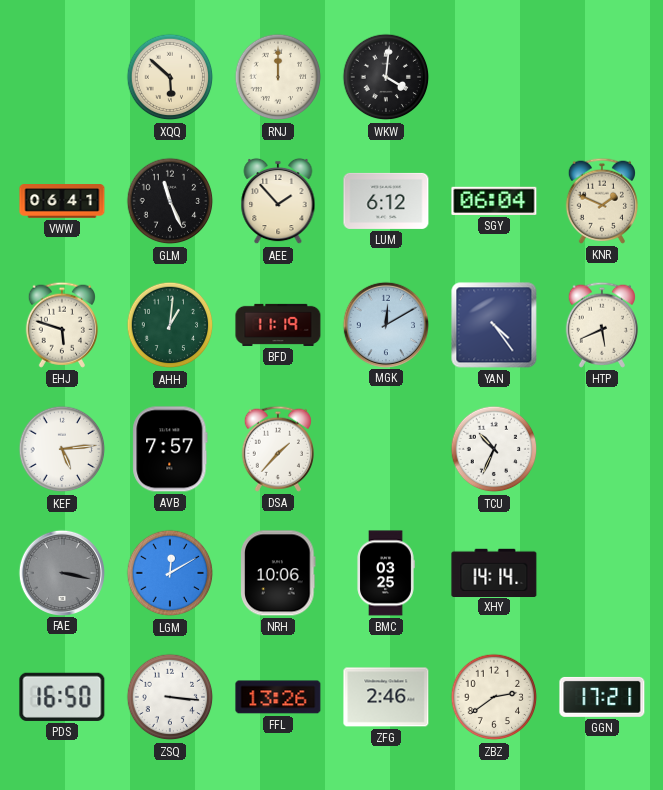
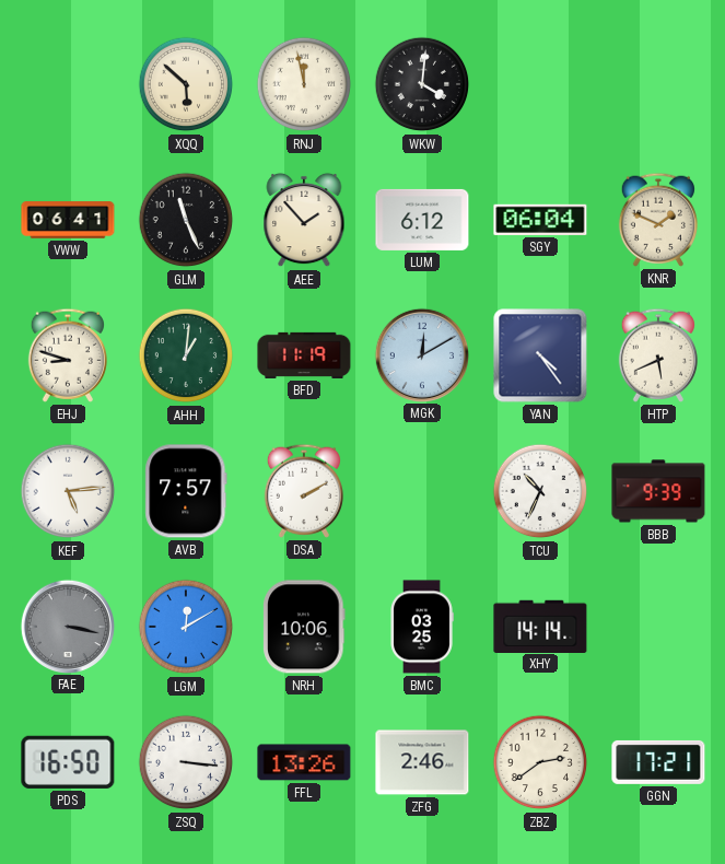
RNJ: 12:00 -> 11:58
EHJ: 5:48 -> 8:48
DSA: 1:37 -> 2:10
BBB: none -> 9:39
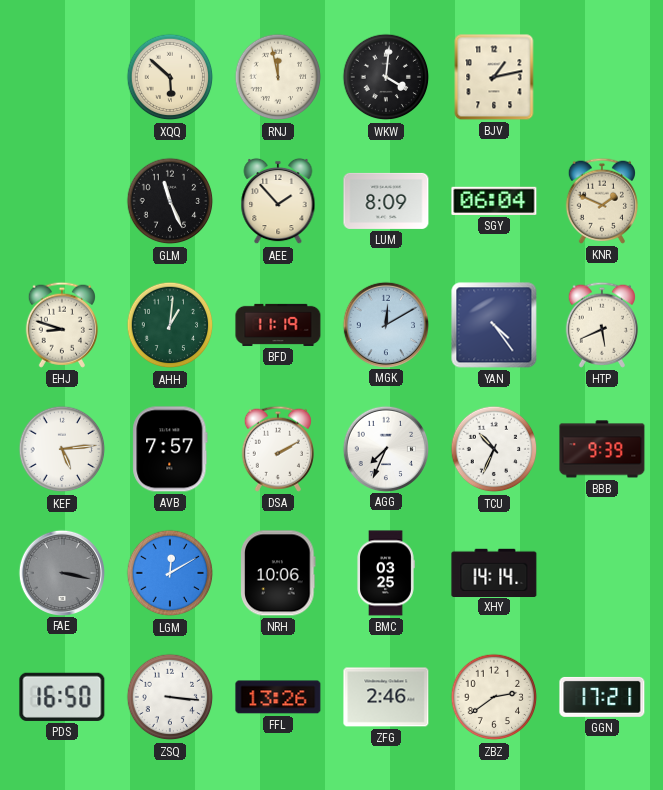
BJV: none -> 1:13
VWW: 06:41 -> none
LUM: 6:12 -> 8:09
AGG: none -> 7:34
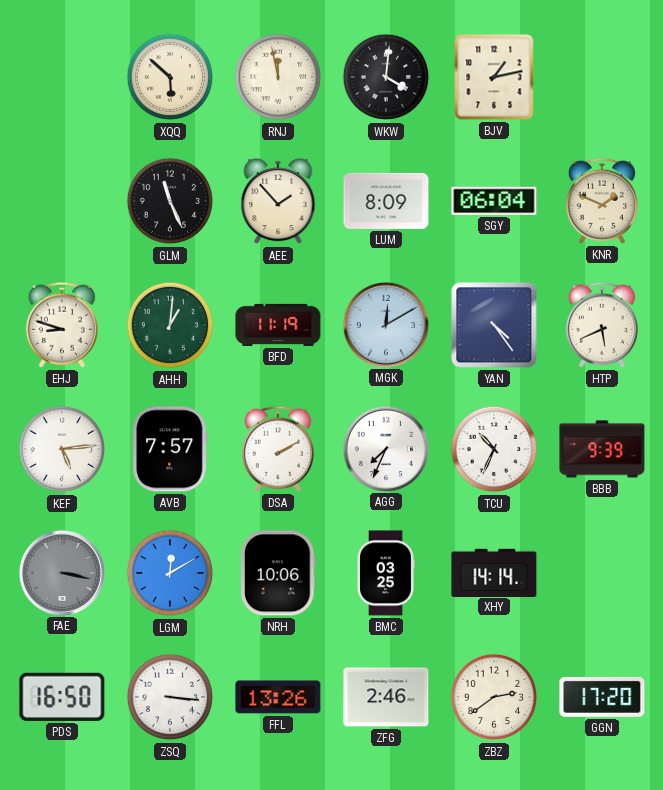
GGN: 17:21 -> 17:20
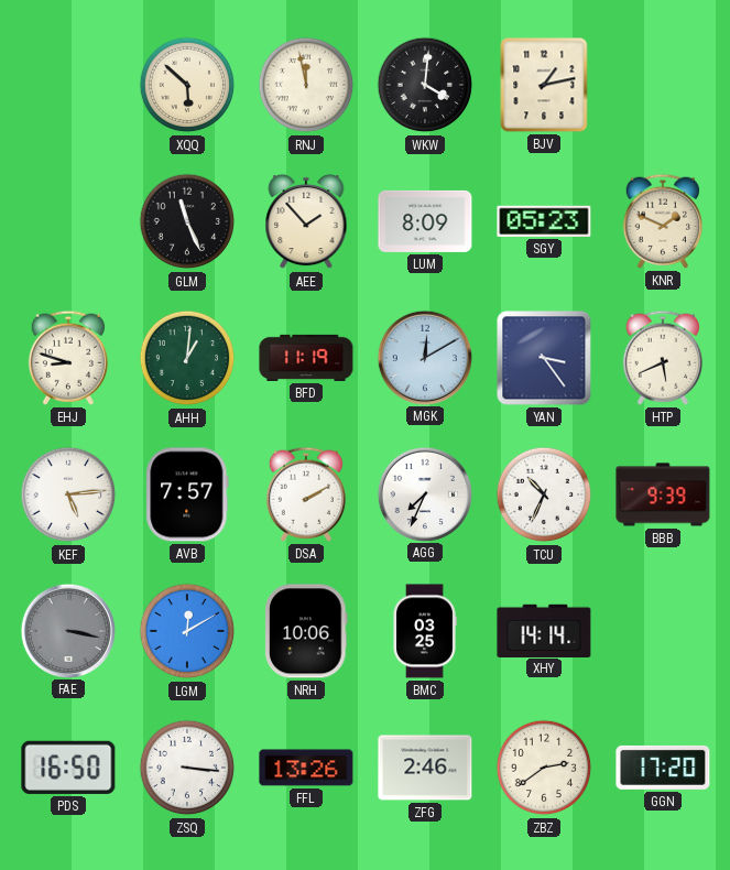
SGY: 06:04 -> 05:23
YAN: 4:24 -> 3:24
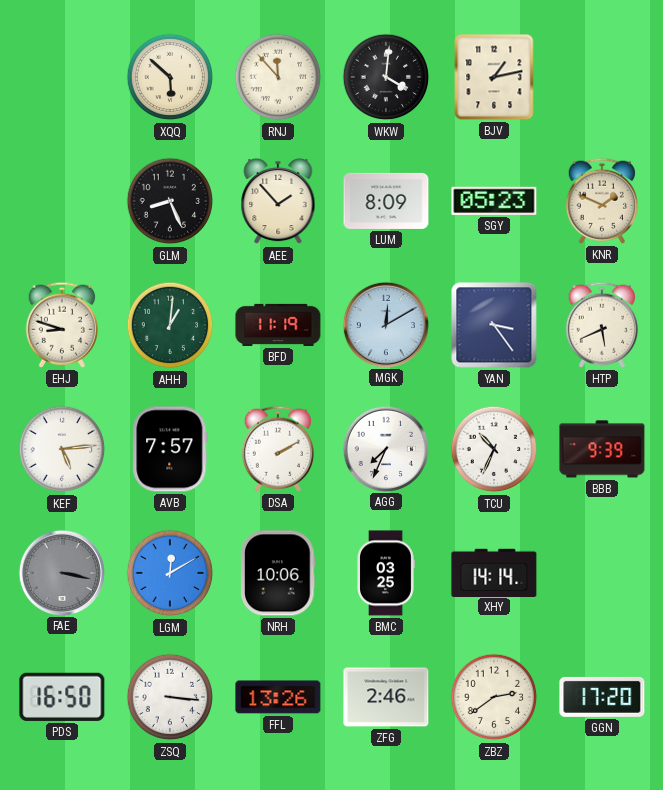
RNJ: 11:58 -> 11:53
GLM: 11:26 -> 8:26
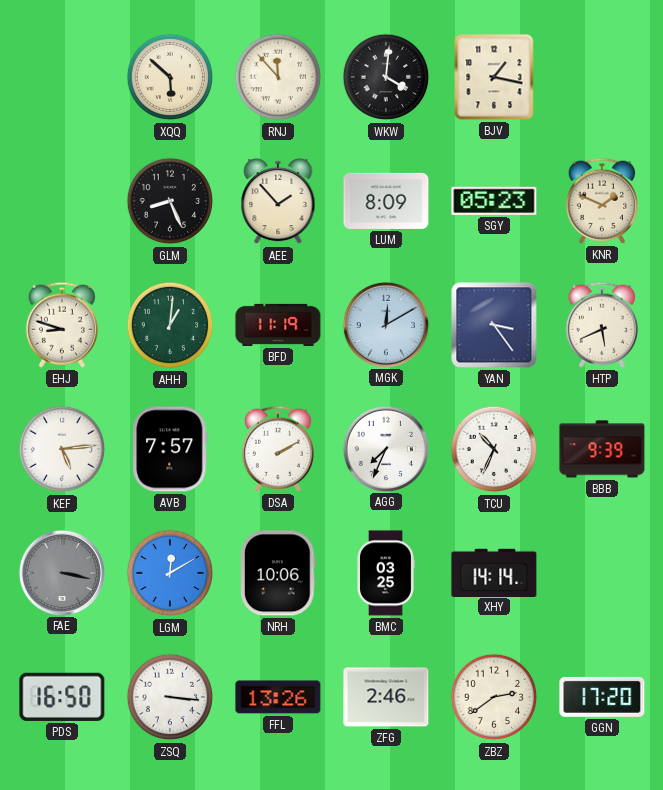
BJV: 1:13 -> 1:17
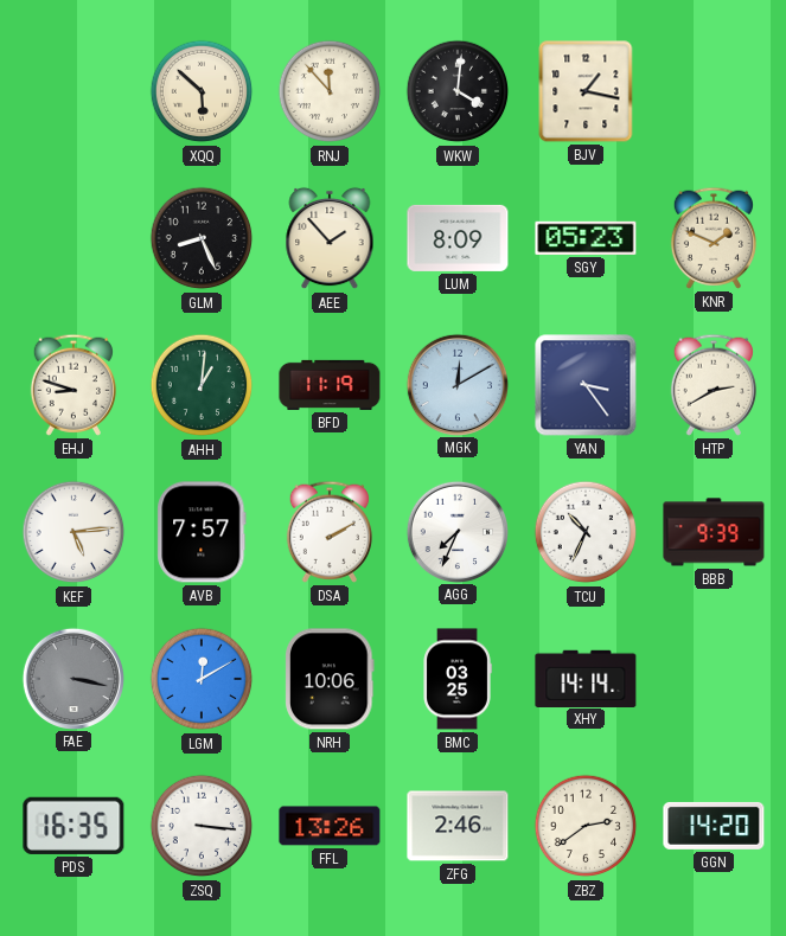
HTP: 5:41 -> 2:40
PDS: 16:50 -> 16:35
GGN: 17:20 -> 14:20
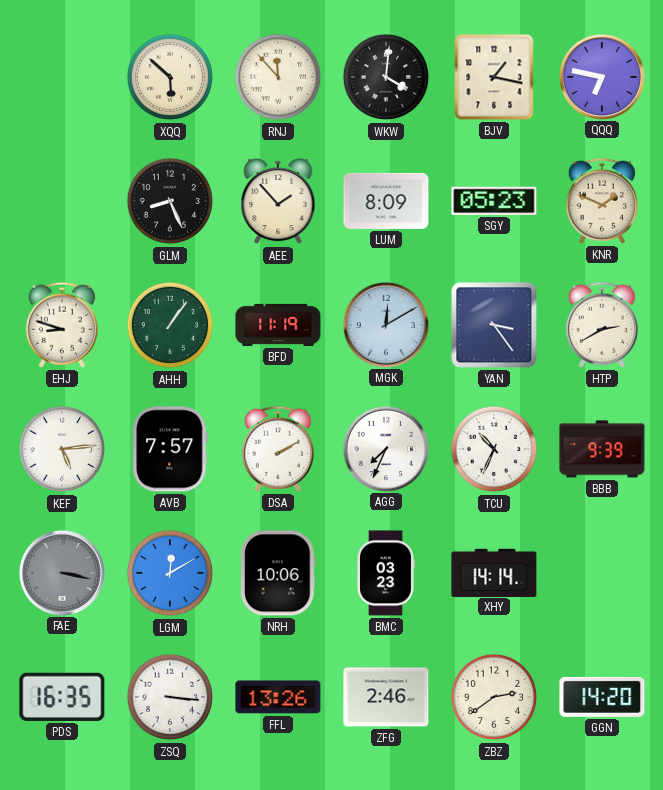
QQQ: none -> 6:47
AHH: 1:01 -> 1:06
BMC: 03:25 -> 03:23
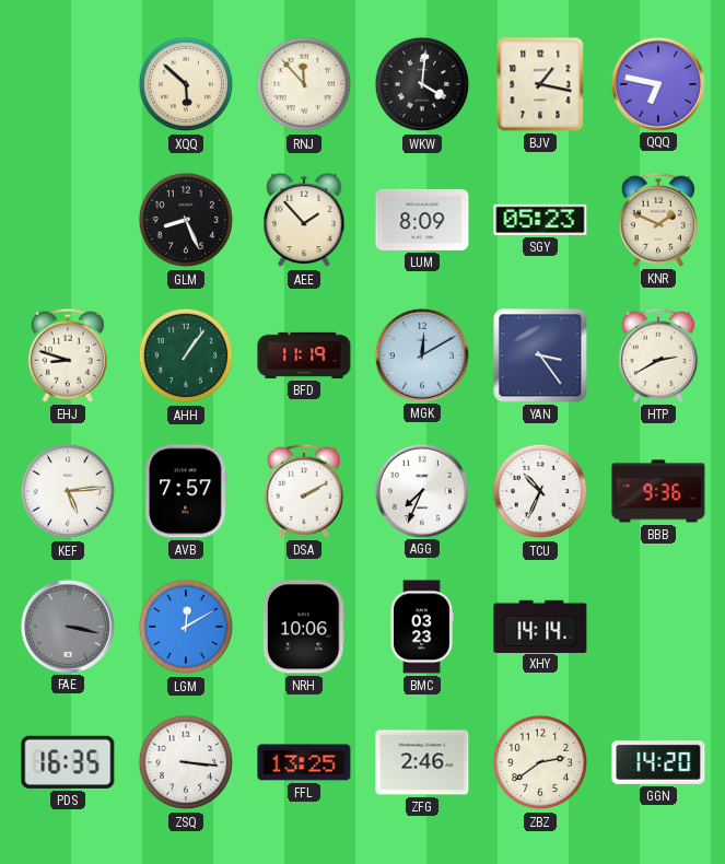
BBB: 9:39 -> 9:36
FFL: 13:26 -> 13:25
